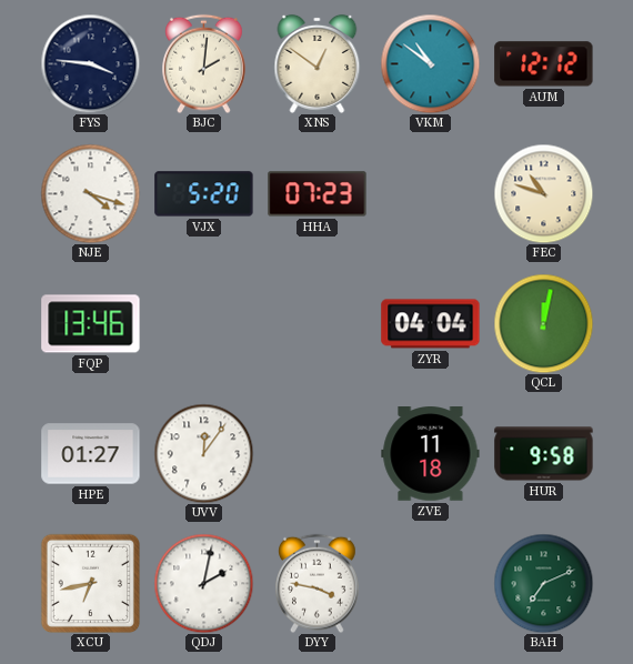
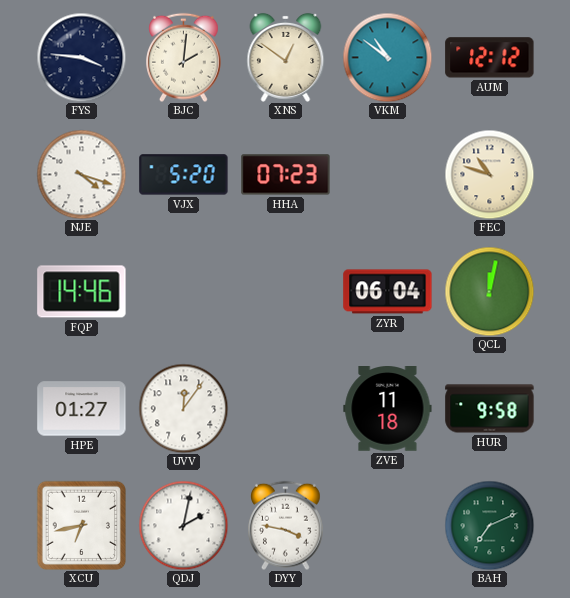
FQP: 13:46 -> 14:46
ZYR: 04:04 -> 06:04
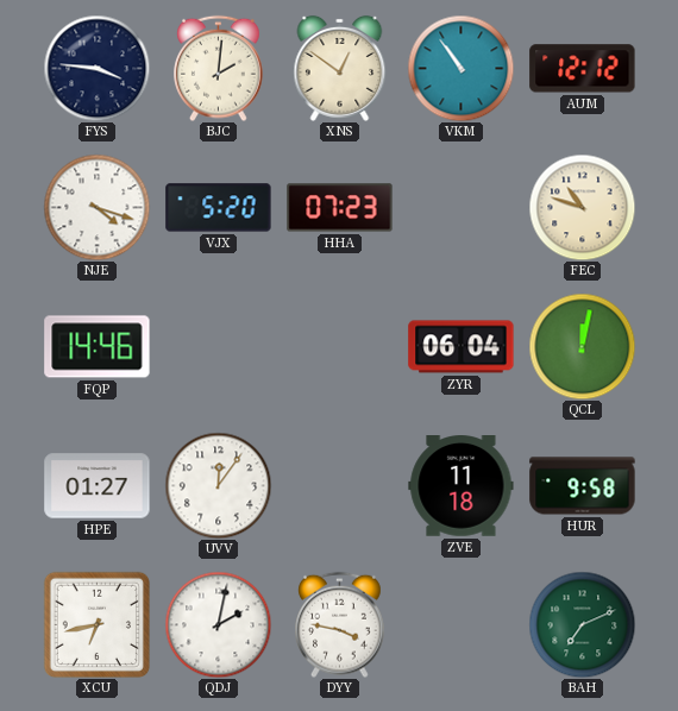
VKM: 10:51 -> 10:54
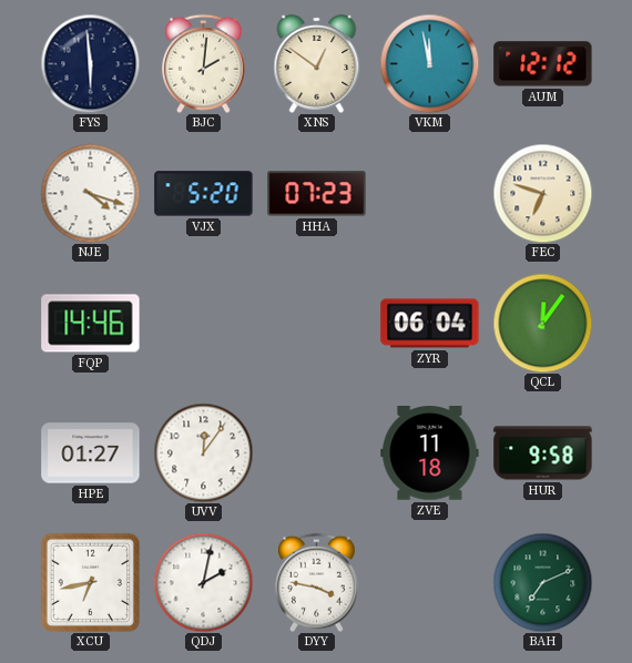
FYS: 3:46 -> 5:59
VKM: 10:54 -> 11:58
FEC: 10:48 -> 6:48
QCL: 12:02 -> 12:06
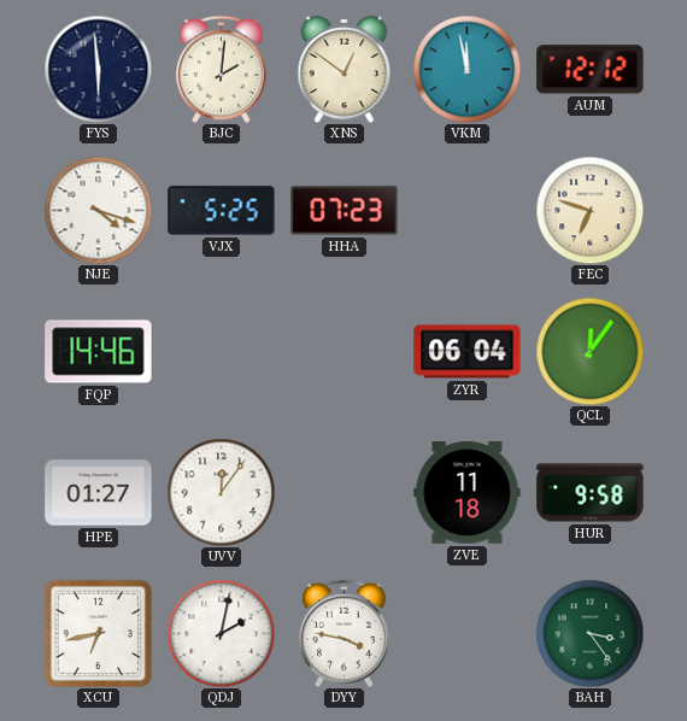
VJX: 5:20 -> 5:25
BAH: 7:11 -> 3:24
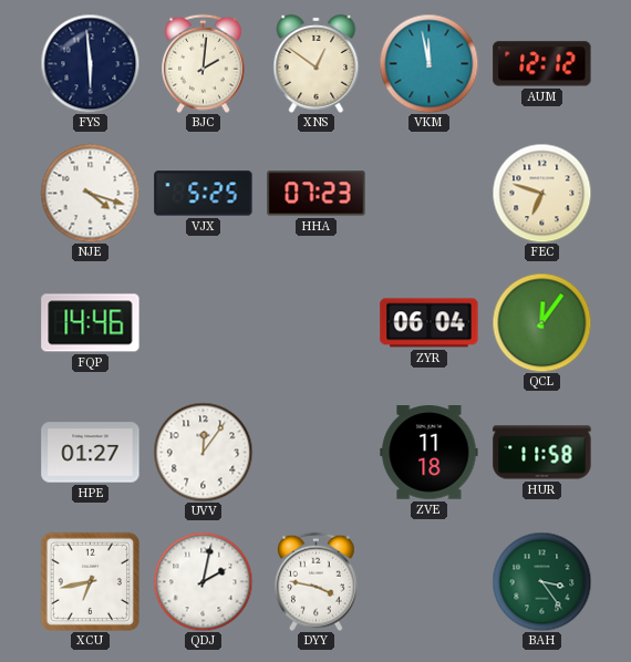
HUR: 9:58 -> 11:58
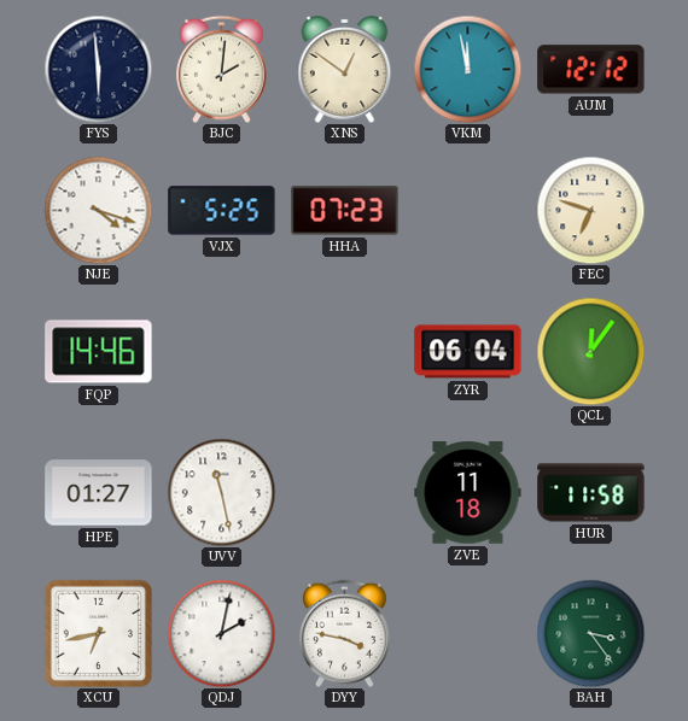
UVV: 12:06 -> 11:28
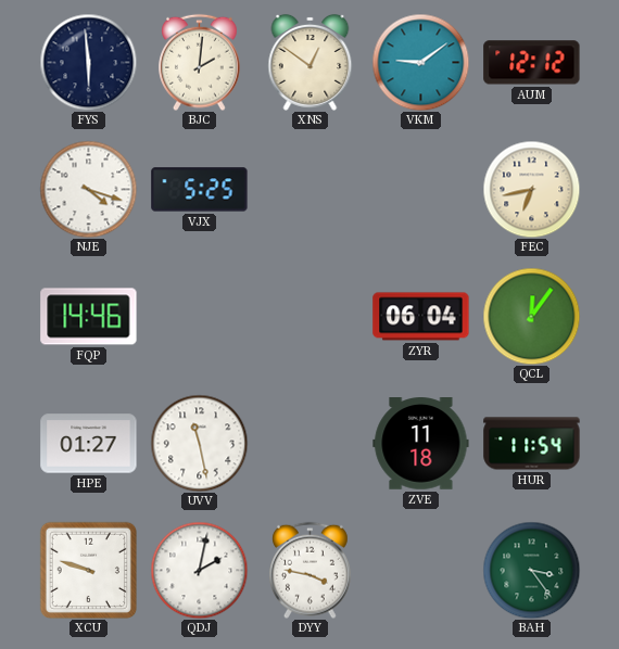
VKM: 11:58 -> 9:09
HHA: 07:23 -> none
FEC: 6:48 -> 6:43
HUR: 11:58 -> 11:54
XCU: 6:43 -> 9:48
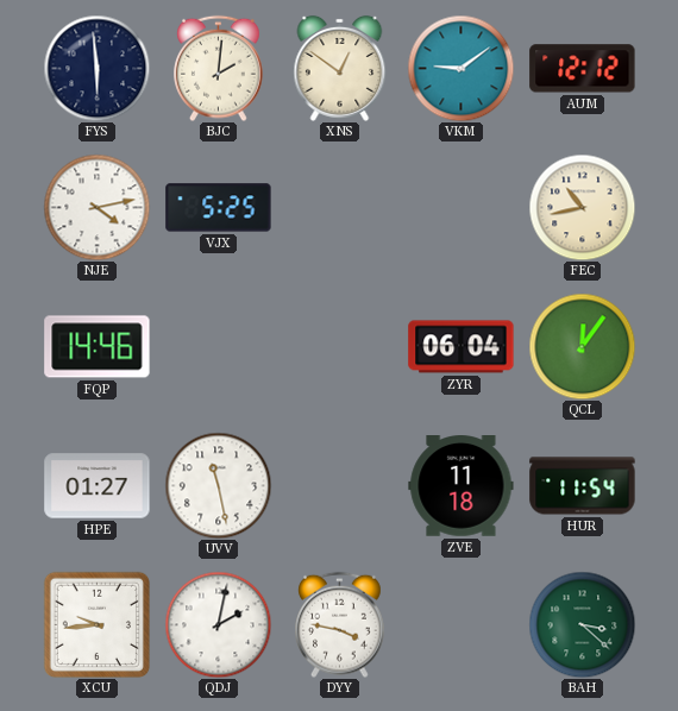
NJE: 4:18 -> 4:13
FEC: 6:43 -> 10:43
XCU: 9:48 -> 9:44
BAH: 3:24 -> 3:22
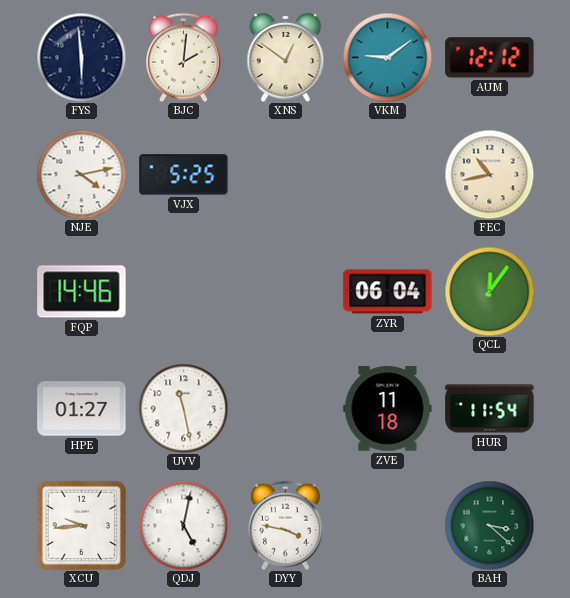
QDJ: 2:02 -> 5:02
